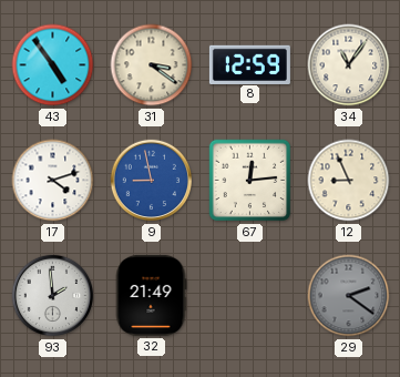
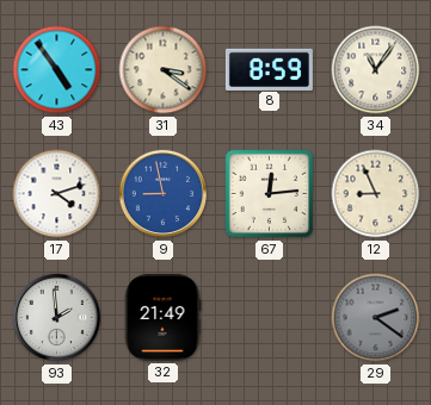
8: 12:59 -> 8:59
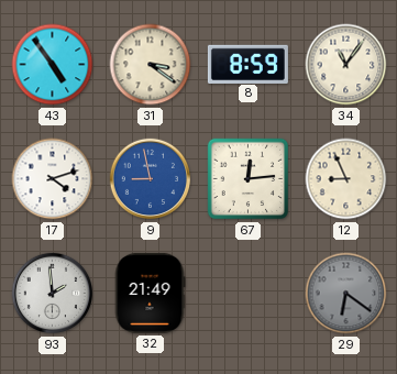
29: 2:21 -> 6:21
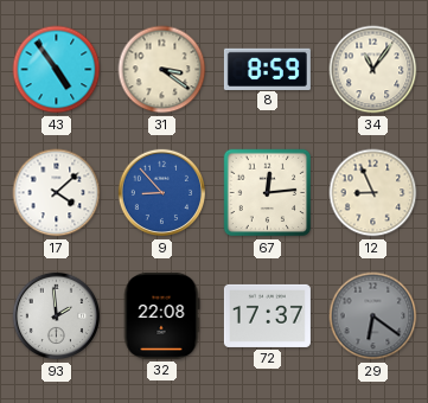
17: 4:12 -> 4:08
9: 8:58 -> 8:53
32: 21:49 -> 22:08
72: none -> 17:37
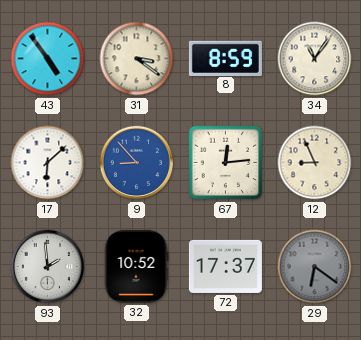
17: 4:08 -> 6:08
32: 22:08 -> 10:52
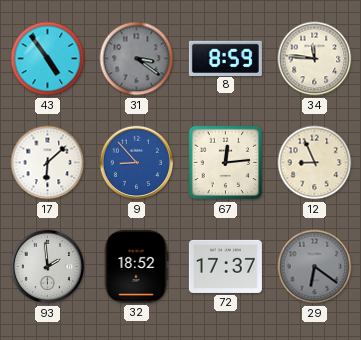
31 dial: cream -> grey
34: 11:06 -> 11:46
32: 10:52 -> 18:52
